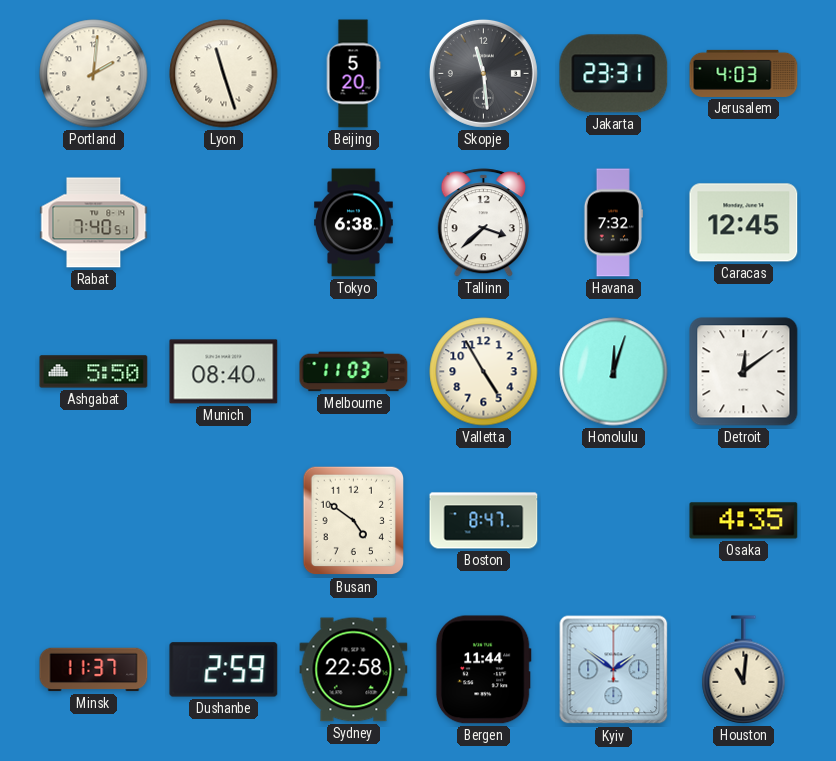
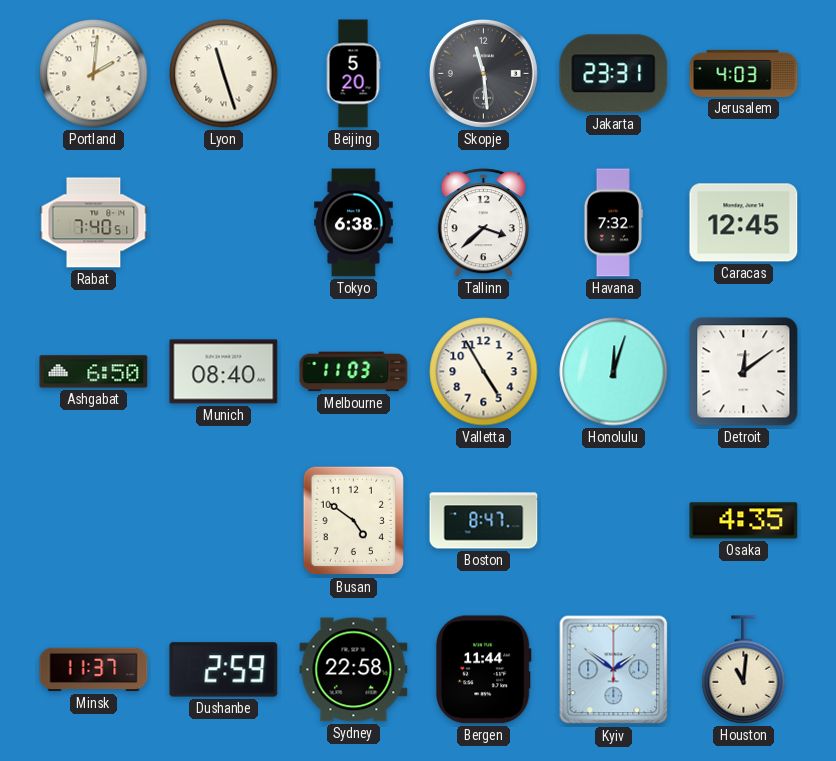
Ashgabat: 5:50 -> 6:50
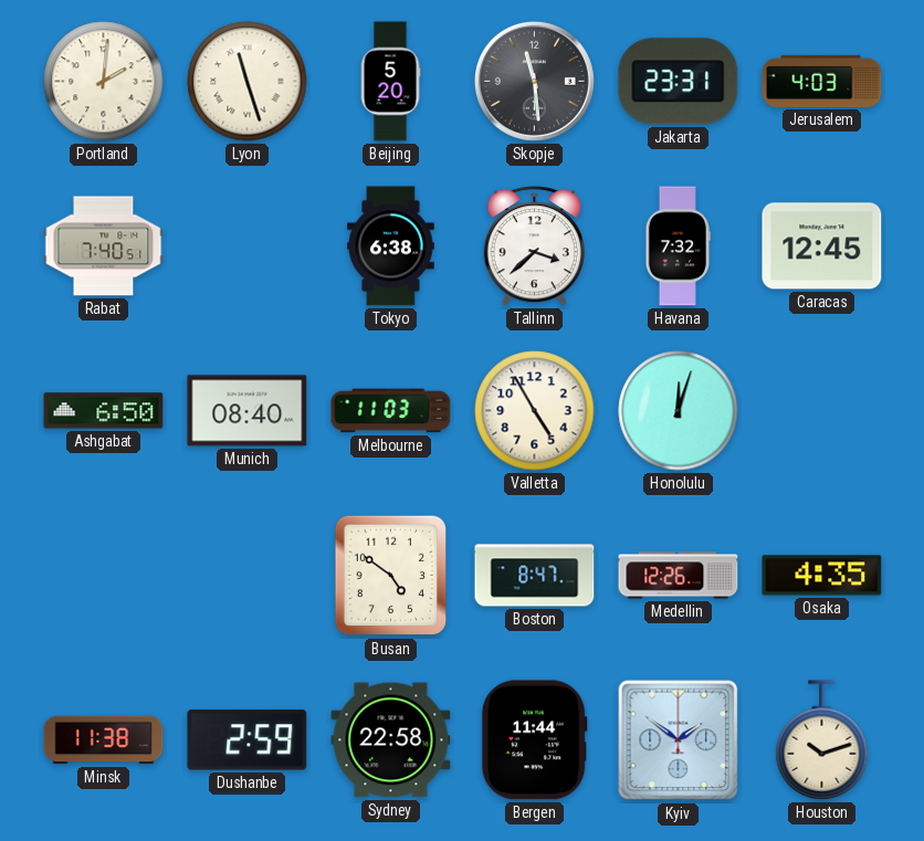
Detroit: 12:09 -> none
Medellin: none -> 12:26
Minsk: 11:37 -> 11:38
Houston: 11:01 -> 10:12
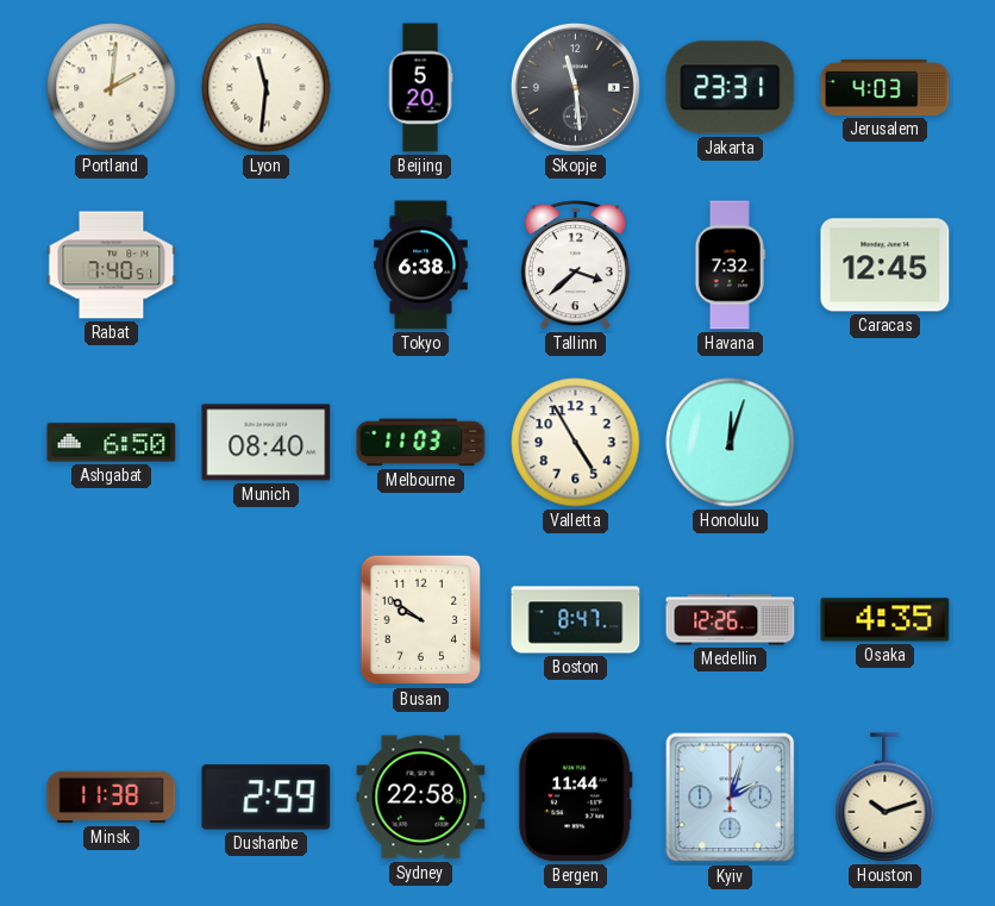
Lyon: 11:27 -> 11:31
Busan: 4:51 -> 9:51
Kyiv: 1:51 -> 2:03
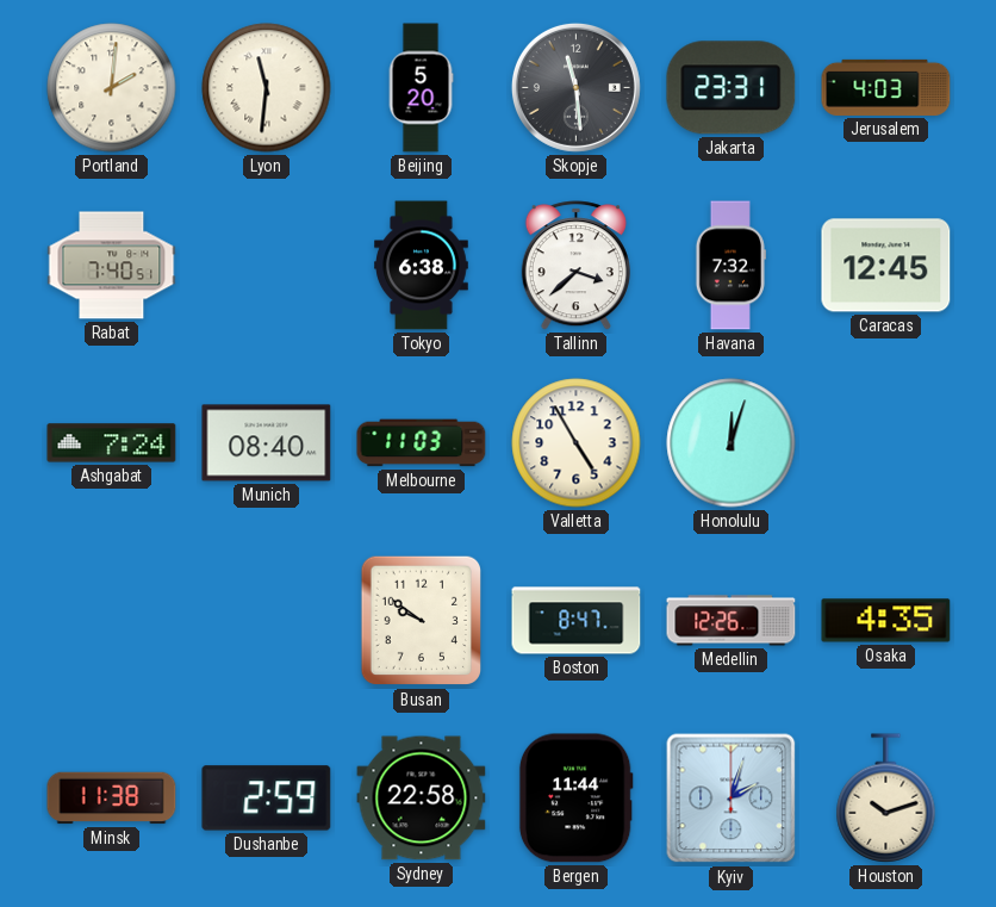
Ashgabat: 6:50 -> 7:24
